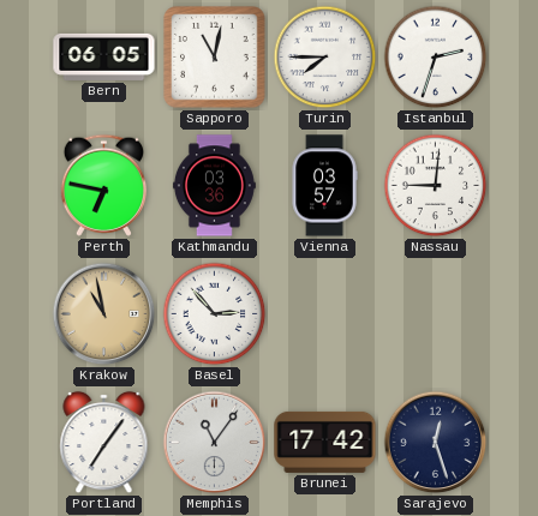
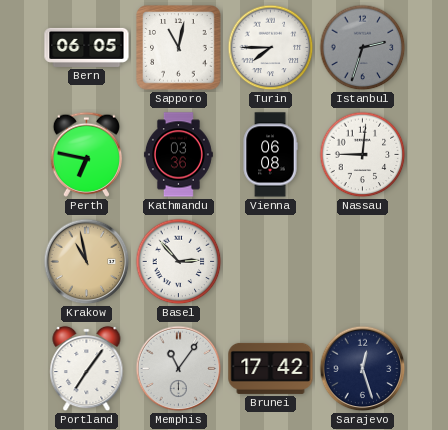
Istanbul dial: white -> grey
Vienna: 03:57 -> 06:08
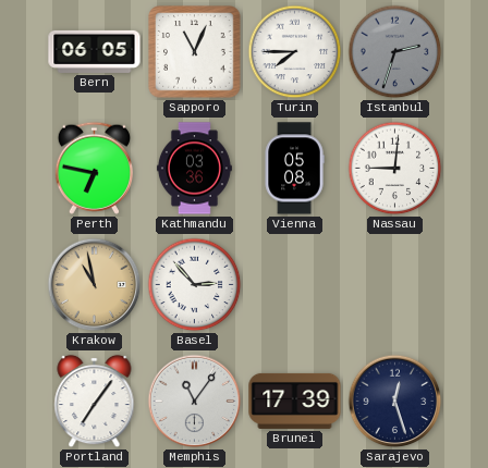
Sapporo: 11:02 -> 11:04
Vienna: 06:08 -> 05:08
Brunei: 17:42 -> 17:39
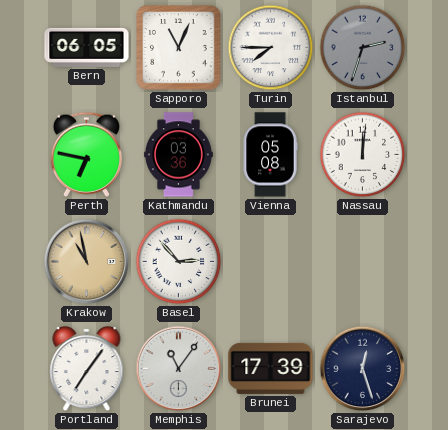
Nassau: 9:01 -> 12:01
